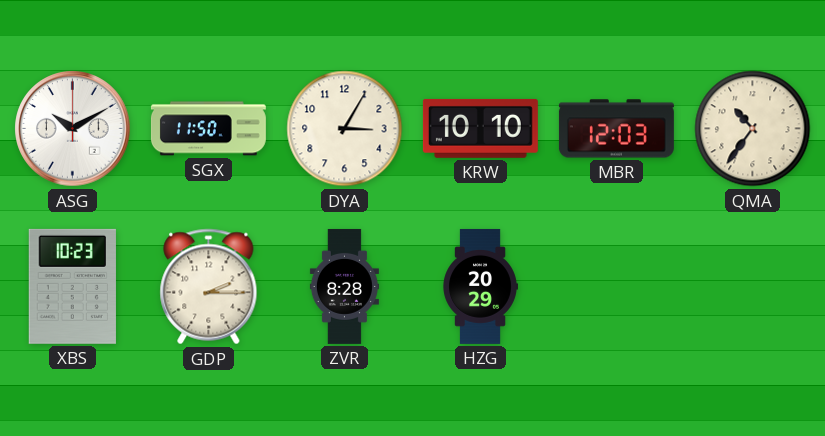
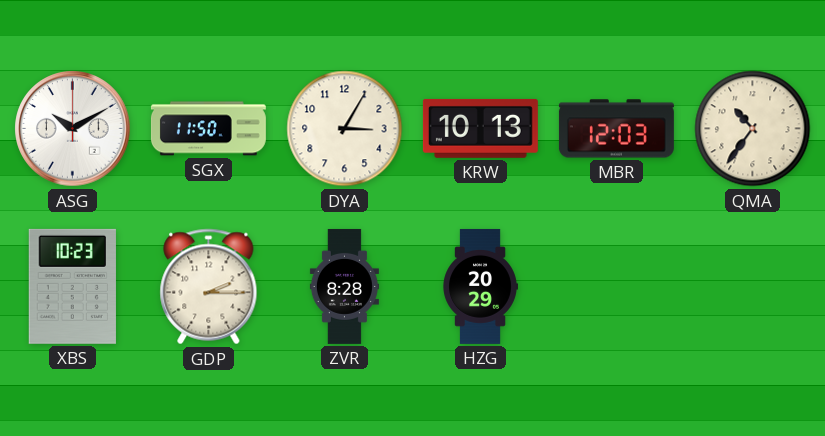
KRW: 10:10 -> 10:13
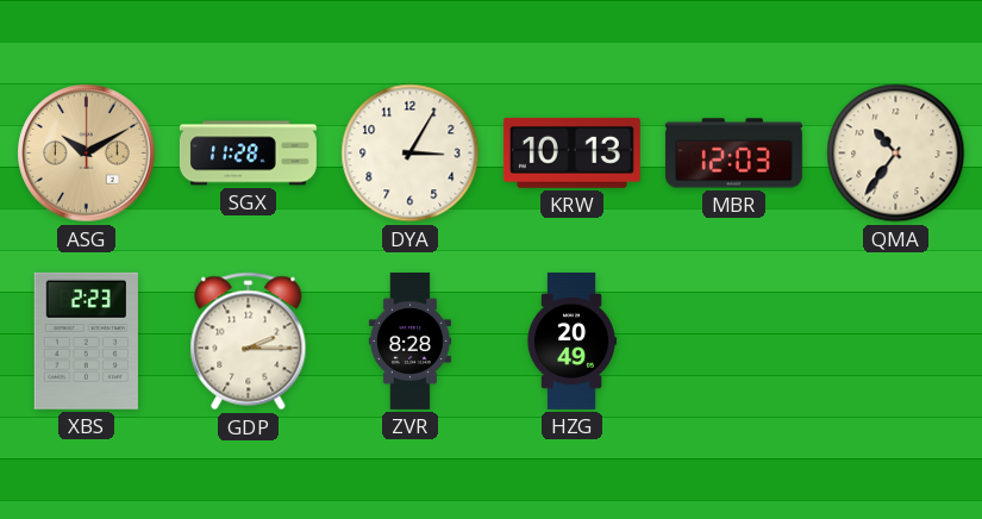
ASG dial: white -> champagne
SGX: 11:50 -> 11:28
XBS: 10:23 -> 2:23
HZG: 20:29 -> 20:49
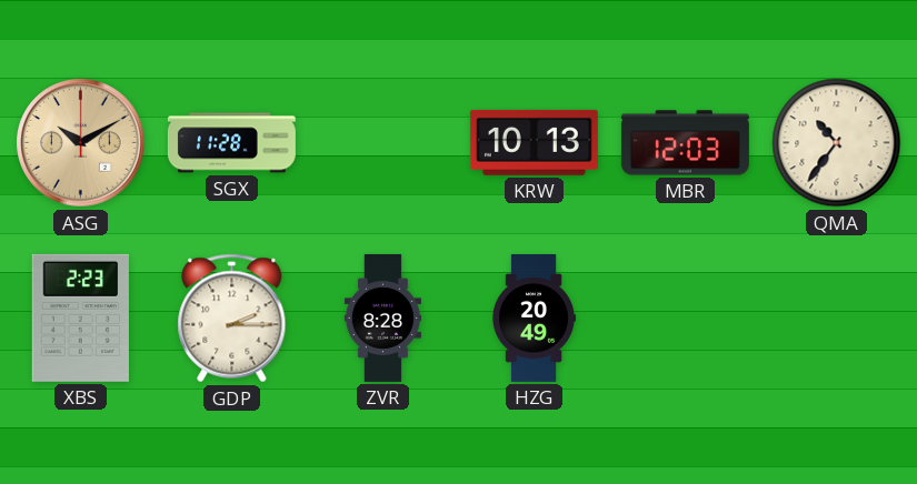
DYA: 3:05 -> none
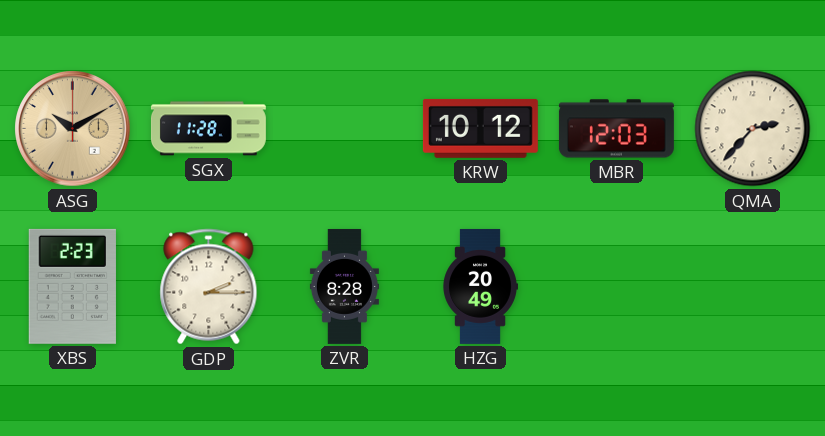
KRW: 10:13 -> 10:12
QMA: 10:36 -> 2:37
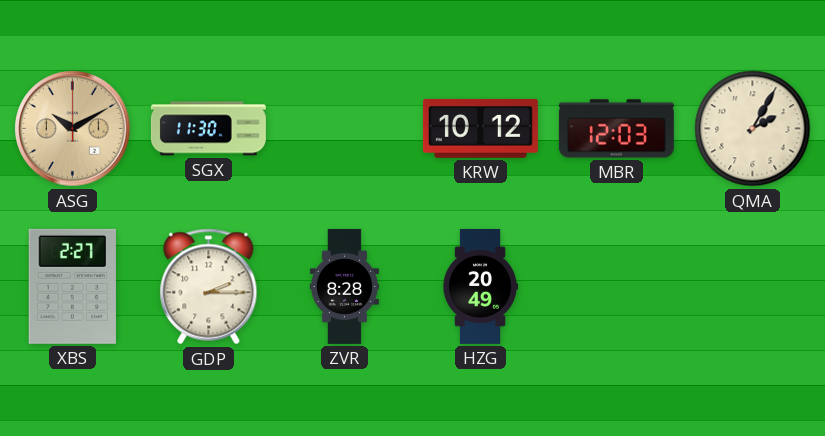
SGX: 11:28 -> 11:30
QMA: 2:37 -> 2:05
XBS: 2:23 -> 2:27
